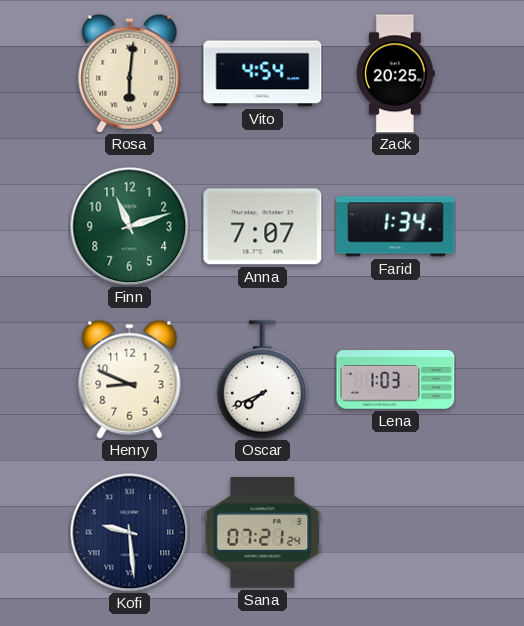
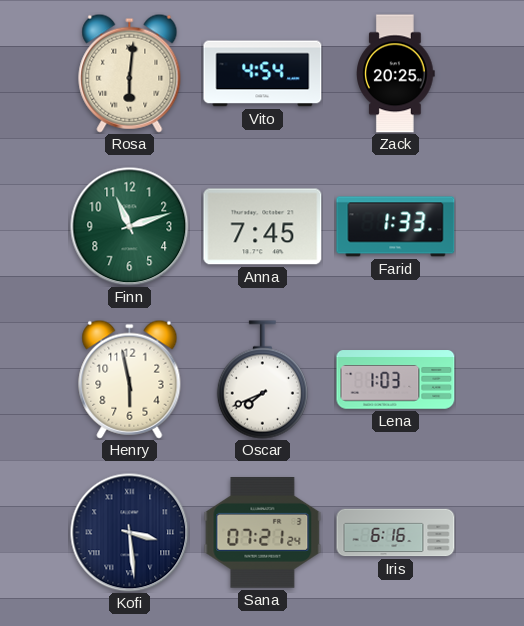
Anna: 7:07 -> 7:45
Farid: 1:34 -> 1:33
Henry: 8:49 -> 5:58
Kofi: 9:29 -> 3:29
Iris: none -> 6:16
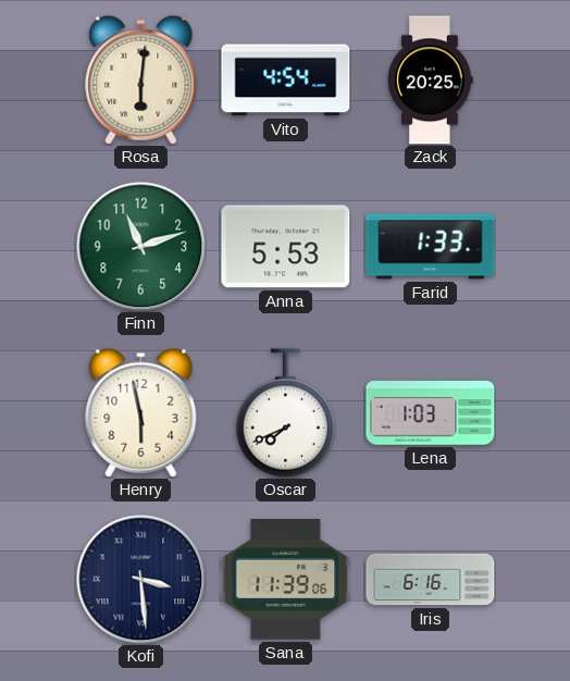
Anna: 7:45 -> 5:53
Sana: 07:21 -> 11:39
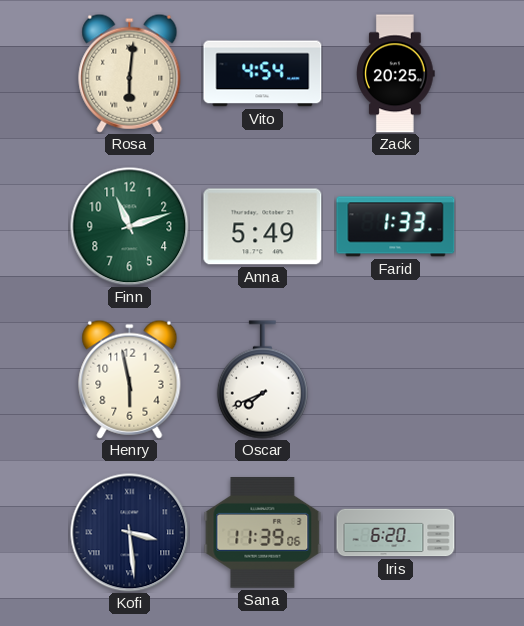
Anna: 5:53 -> 5:49
Lena: 1:03 -> none
Iris: 6:16 -> 6:20
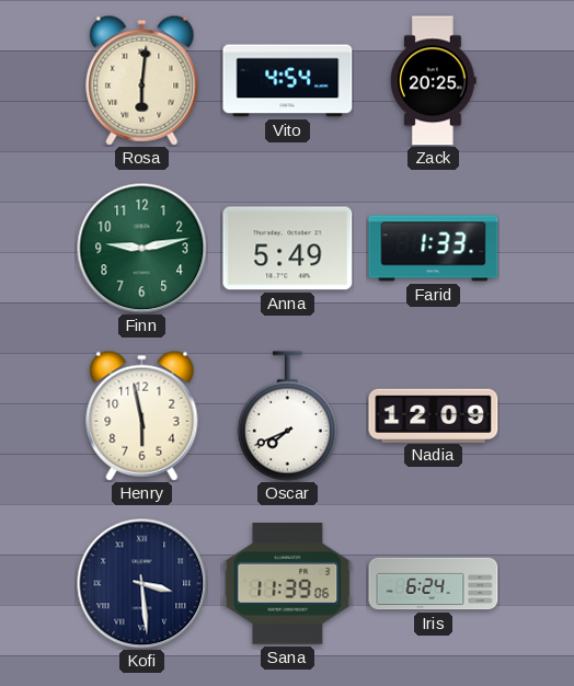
Finn: 11:12 -> 9:13
Nadia: none -> 12:09
Iris: 6:20 -> 6:24
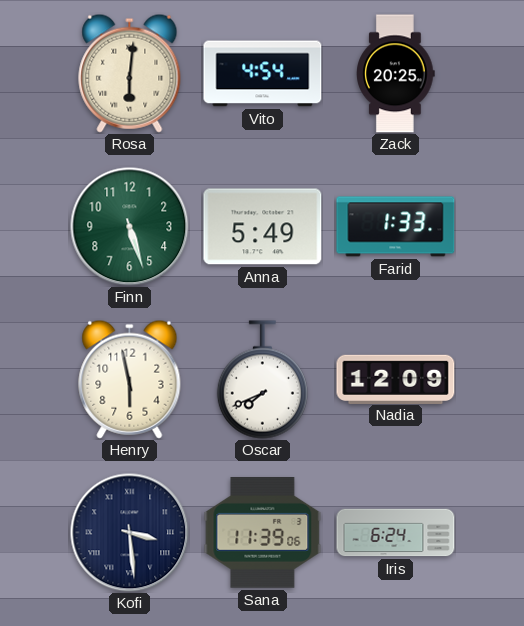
Finn: 9:13 -> 5:27
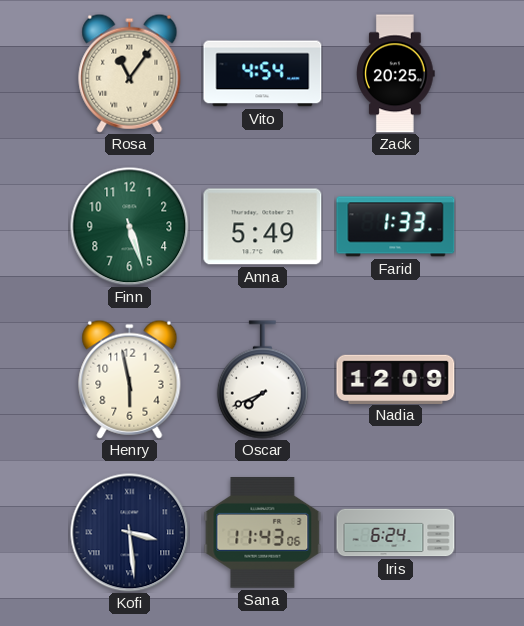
Rosa: 6:01 -> 11:06
Sana: 11:39 -> 11:43
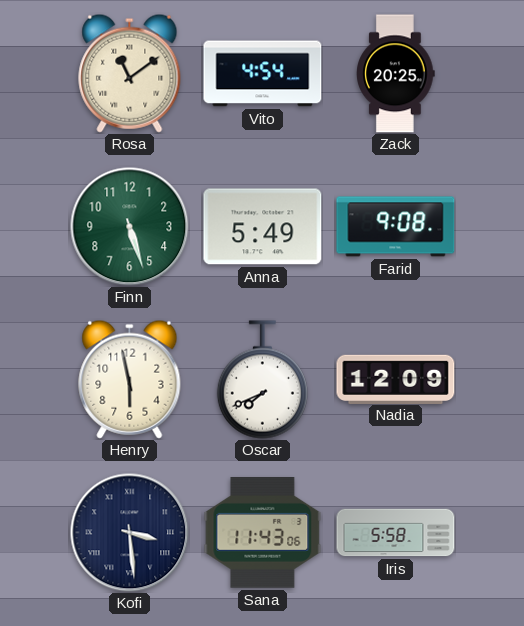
Rosa: 11:06 -> 11:09
Farid: 1:33 -> 9:08
Iris: 6:24 -> 5:58
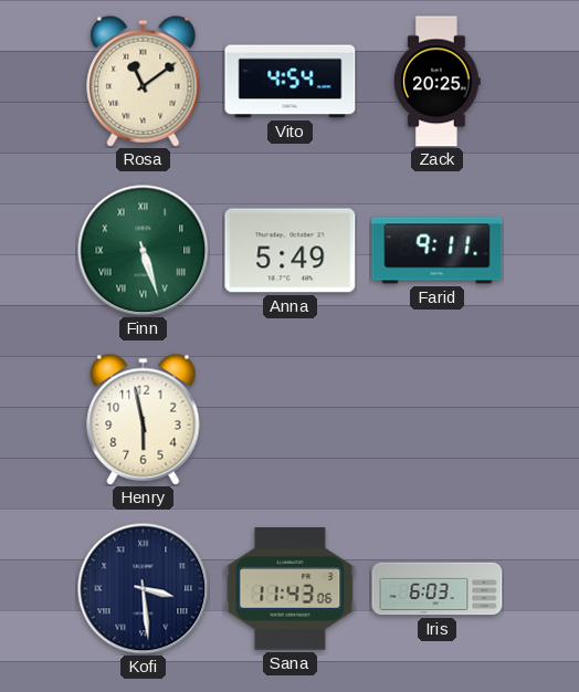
Finn numerals: Arabic -> Roman
Farid: 9:08 -> 9:11
Oscar: 7:41 -> none
Nadia: 12:09 -> none
Iris: 5:58 -> 6:03
